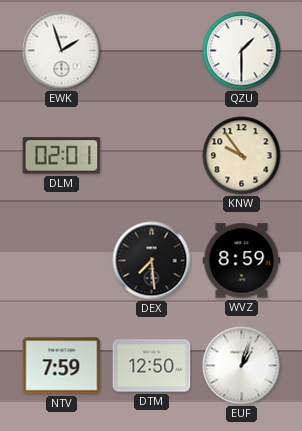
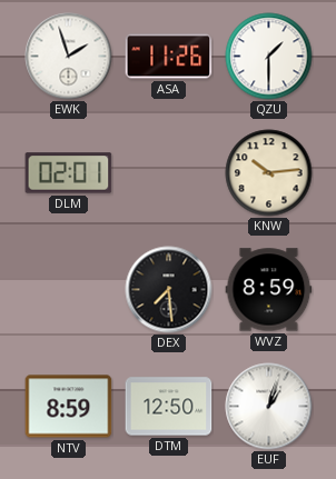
ASA: none -> 11:26
KNW: 9:54 -> 10:14
NTV: 7:59 -> 8:59
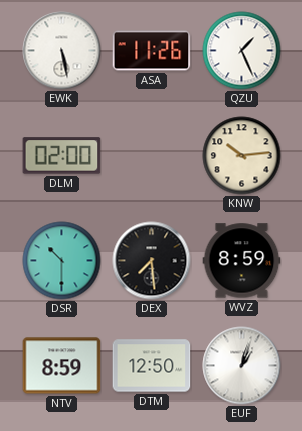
EWK: 1:57 -> 5:28
QZU: 1:30 -> 1:26
DLM: 02:01 -> 02:00
DSR: none -> 10:30
